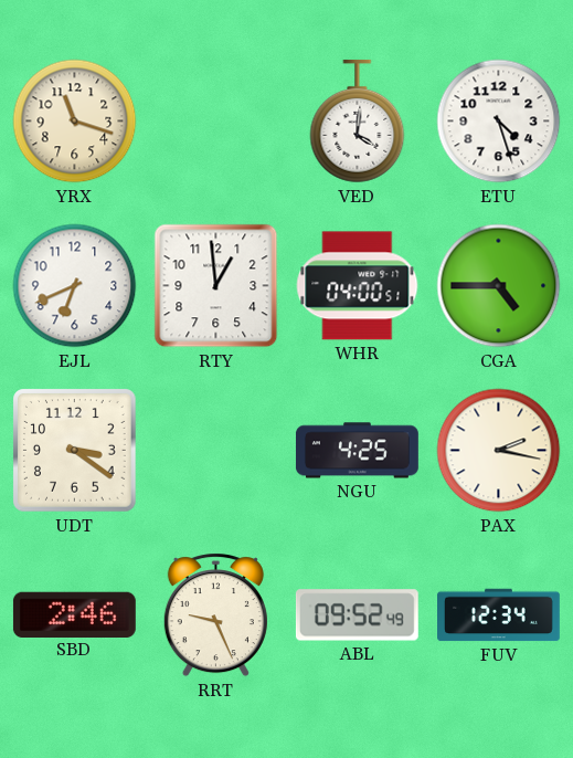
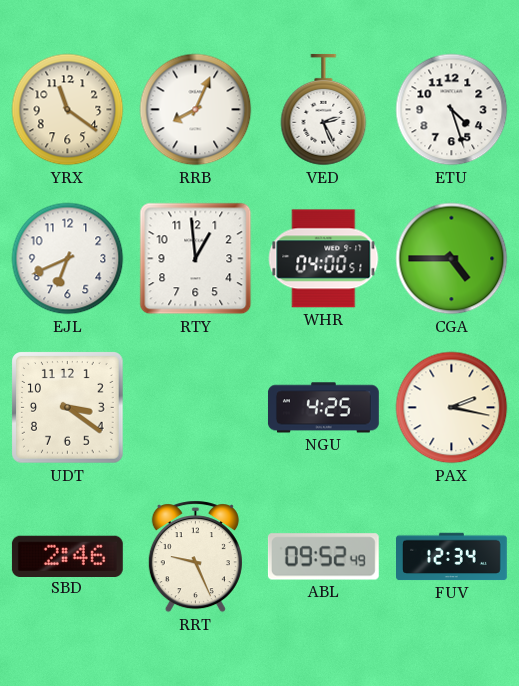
YRX: 11:18 -> 11:21
RRB: none -> 8:04
VED: 4:01 -> 2:26
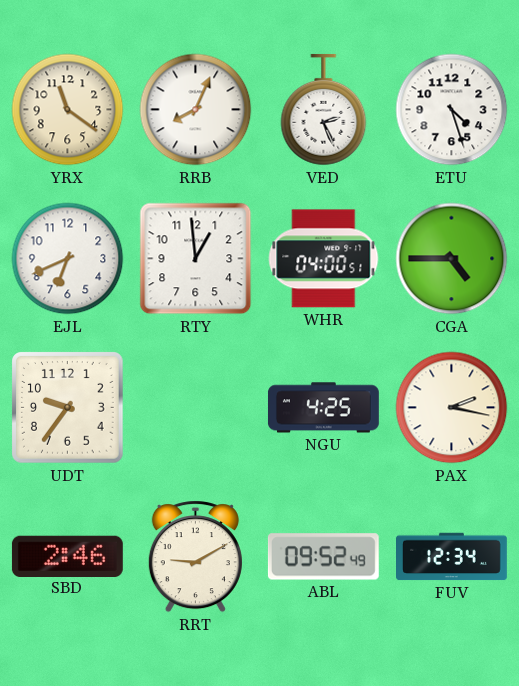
UDT: 3:21 -> 9:36
RRT: 9:26 -> 9:10
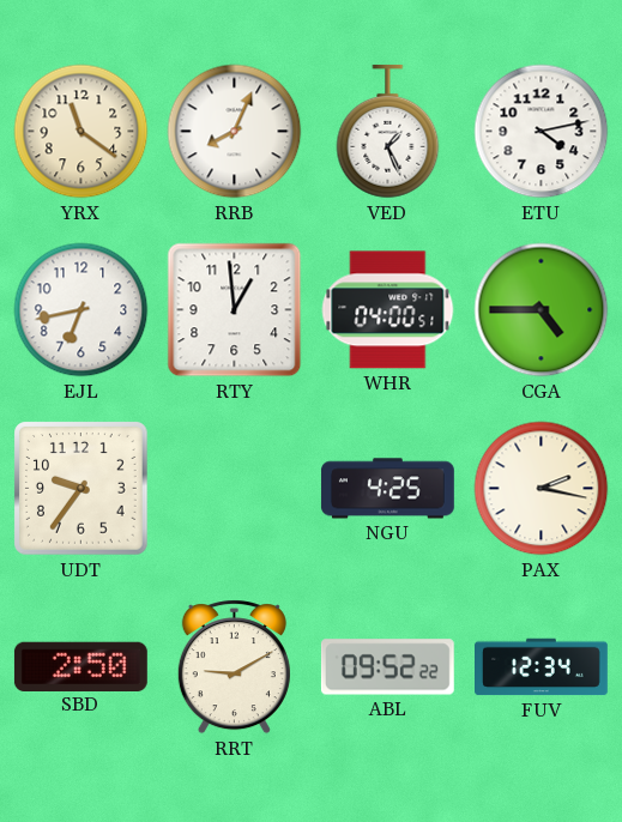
VED: 2:26 -> 1:26
ETU: 4:27 -> 4:13
EJL: 6:41 -> 6:43
SBD: 2:46 -> 2:50
ABL: 09:52:49 -> 09:52:22
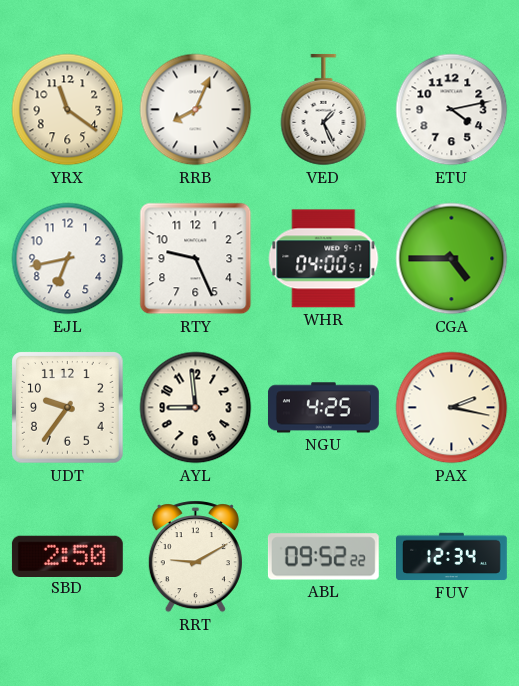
RTY: 12:59 -> 9:26
AYL: none -> 8:59
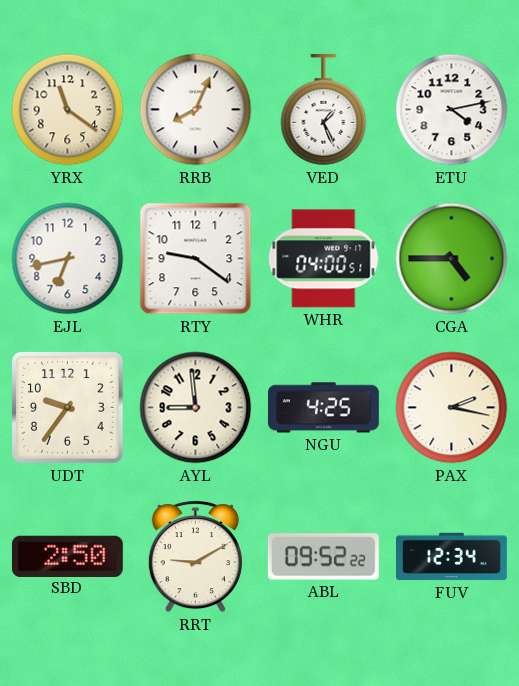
RTY: 9:26 -> 9:21
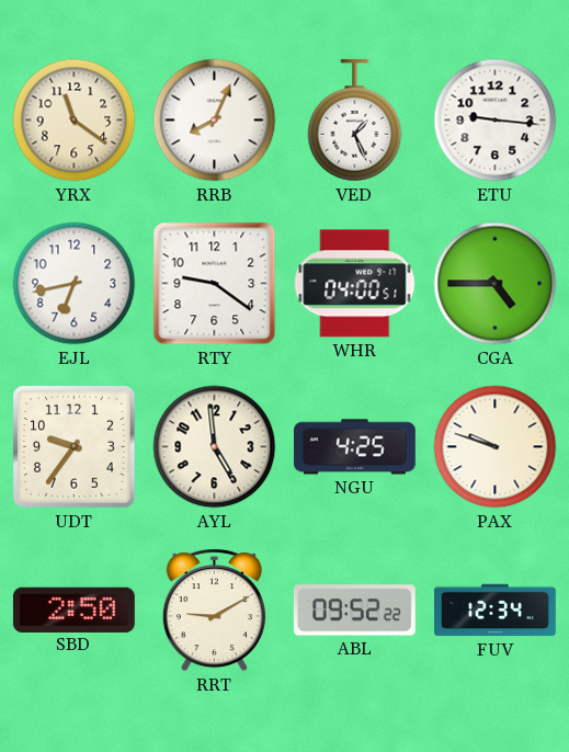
ETU: 4:13 -> 9:16
AYL: 8:59 -> 4:59
PAX: 2:17 -> 9:48
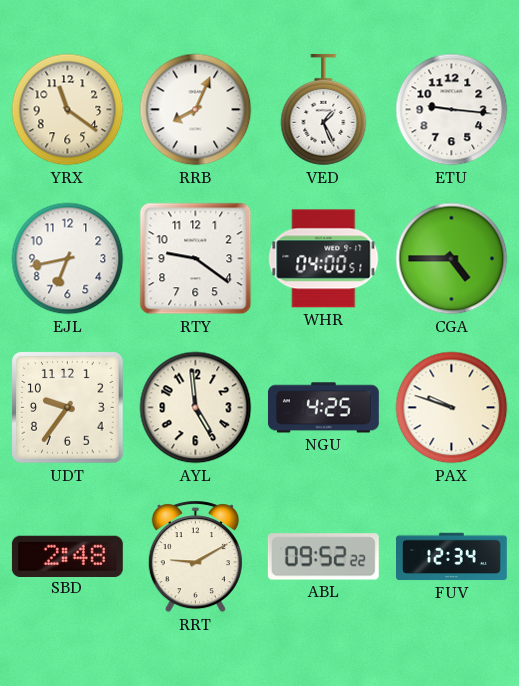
SBD: 2:50 -> 2:48
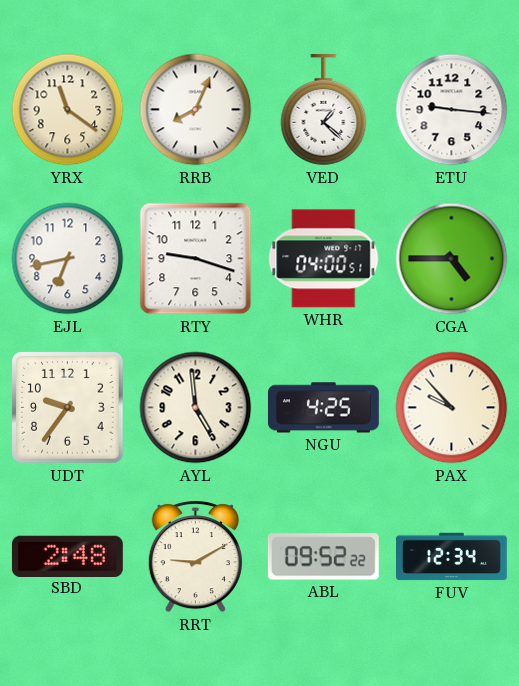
VED: 1:26 -> 1:22
RTY: 9:21 -> 9:18
PAX: 9:48 -> 9:53
